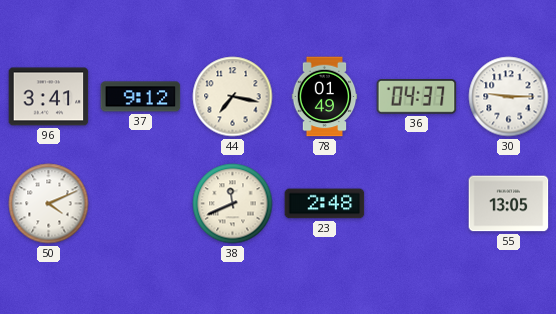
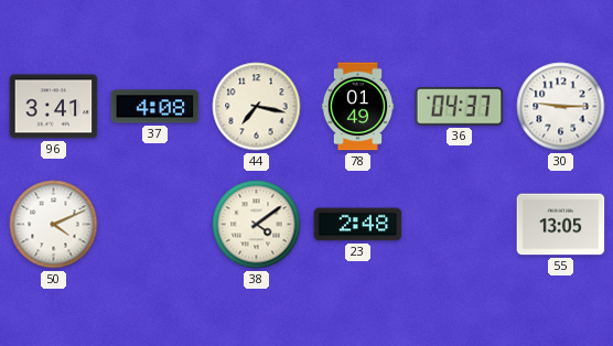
37: 9:12 -> 4:08
38: 11:41 -> 4:09
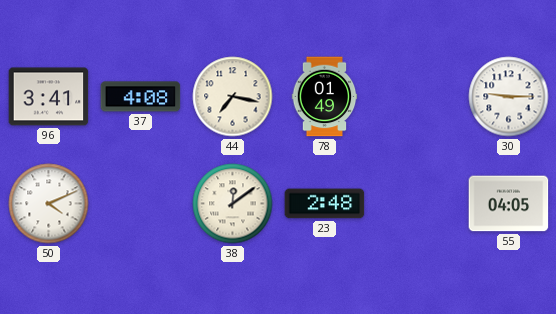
36: 04:37 -> none
38: 4:09 -> 12:09
55: 13:05 -> 04:05
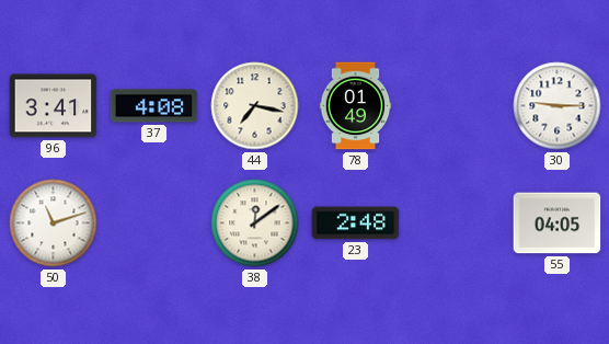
50: 4:11 -> 11:12
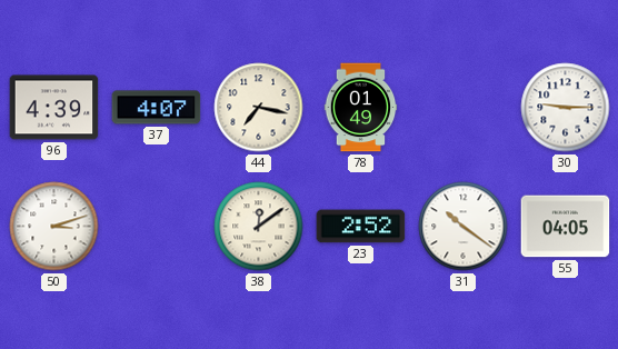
96: 3:41 -> 4:39
37: 4:08 -> 4:07
50: 11:12 -> 3:12
23: 2:48 -> 2:52
31: none -> 10:21
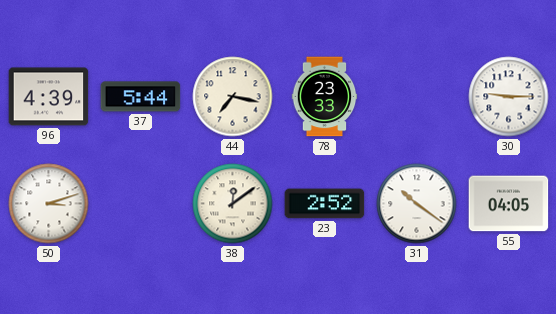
37: 4:07 -> 5:44
78: 01:49 -> 23:33
